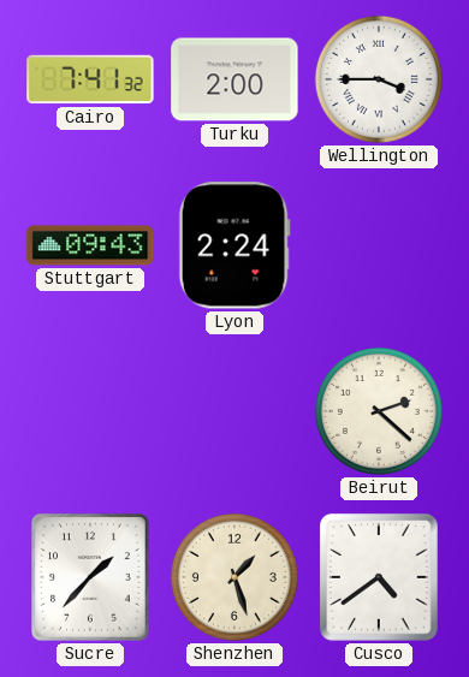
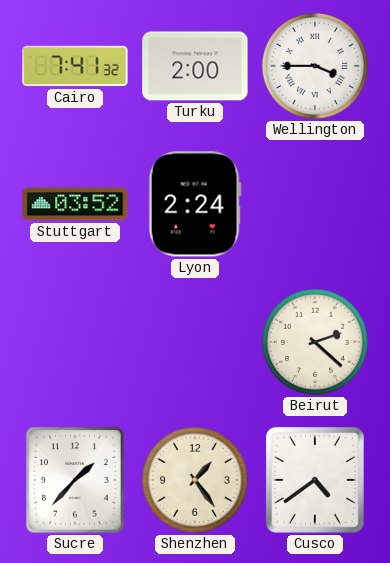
Stuttgart: 09:43 -> 03:52
Shenzhen: 1:27 -> 1:24
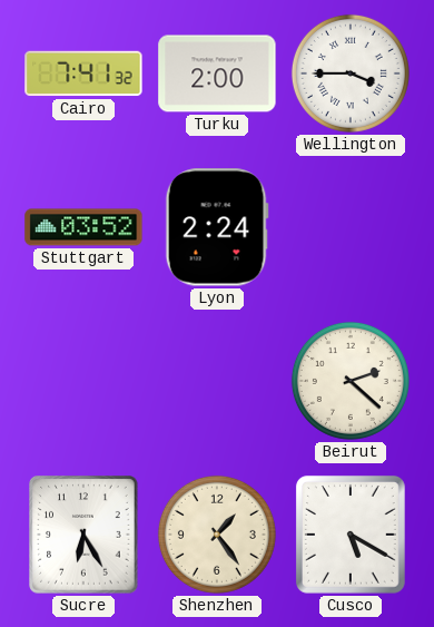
Sucre: 1:37 -> 6:25
Cusco: 4:39 -> 5:20
